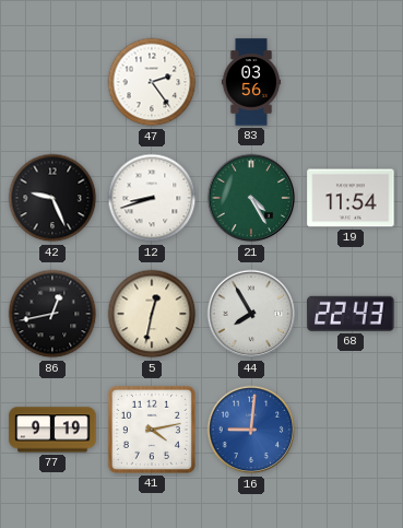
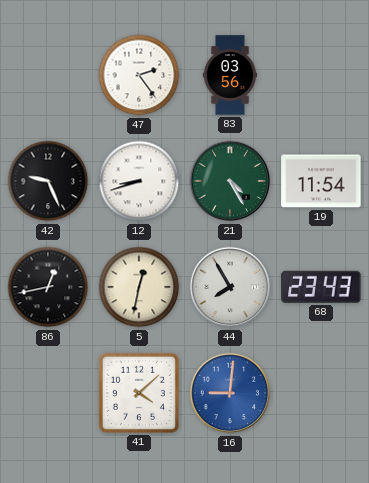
68: 22:43 -> 23:43
77: 9:19 -> none
41: 4:13 -> 4:08
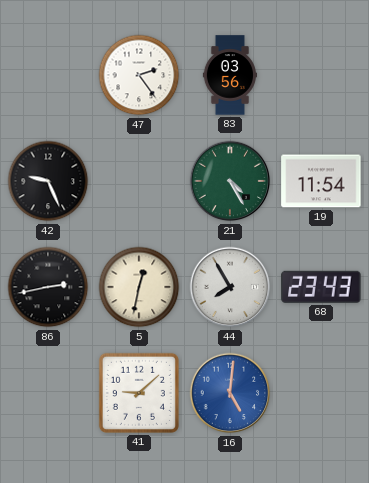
12: 8:42 -> none
86: 12:43 -> 2:43
41: 4:08 -> 9:08
16: 9:01 -> 5:01
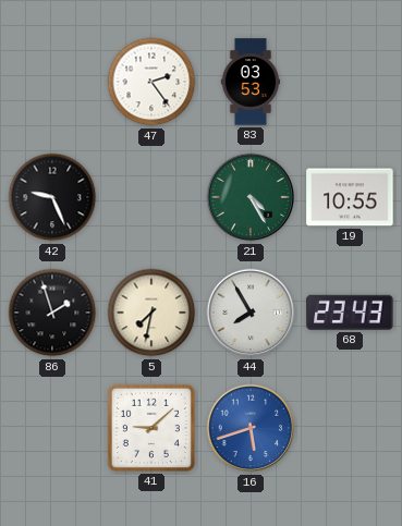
83: 03:56 -> 03:53
19: 11:54 -> 10:55
86: 2:43 -> 1:57
5: 12:32 -> 7:32
16: 5:01 -> 5:42
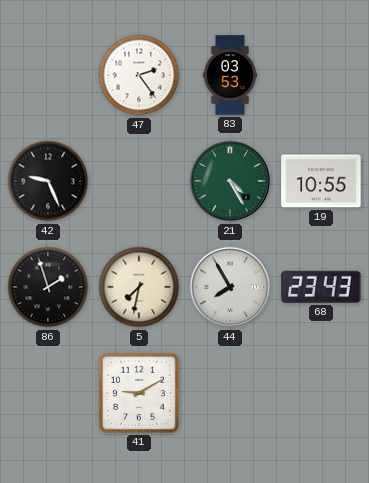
41: 9:08 -> 9:10
16: 5:42 -> none
